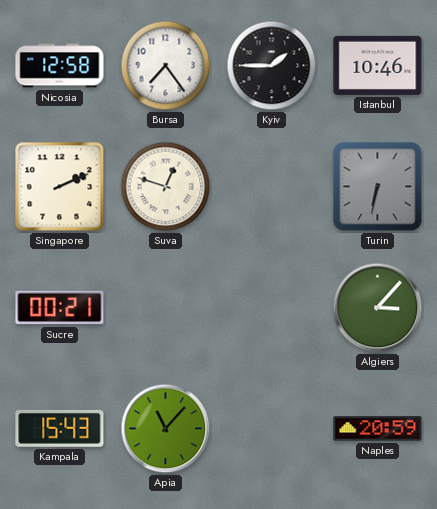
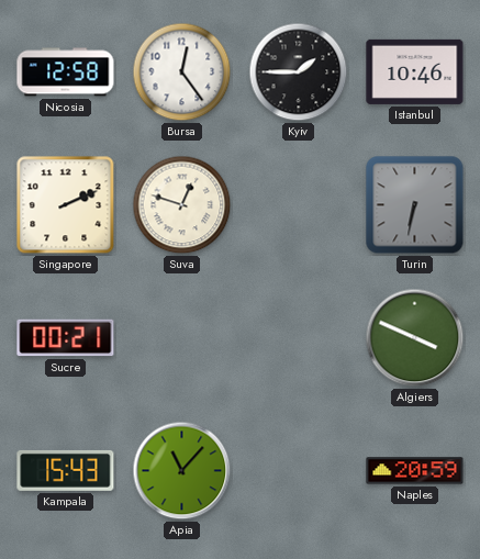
Bursa: 7:24 -> 12:24
Algiers: 3:07 -> 3:49
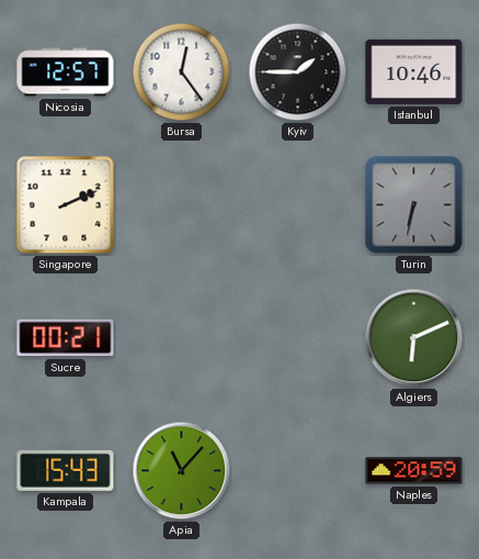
Nicosia: 12:58 -> 12:57
Suva: 12:48 -> none
Algiers: 3:49 -> 6:11
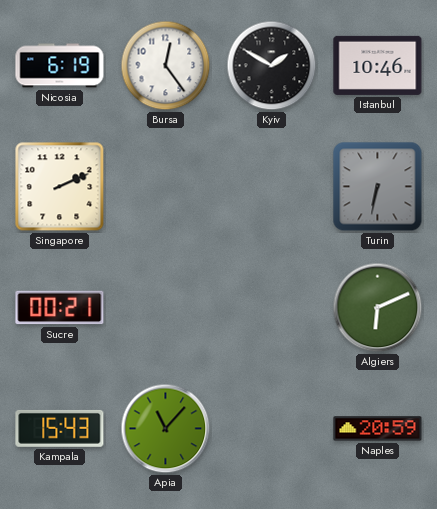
Nicosia: 12:57 -> 6:19
Kyiv: 1:45 -> 1:50
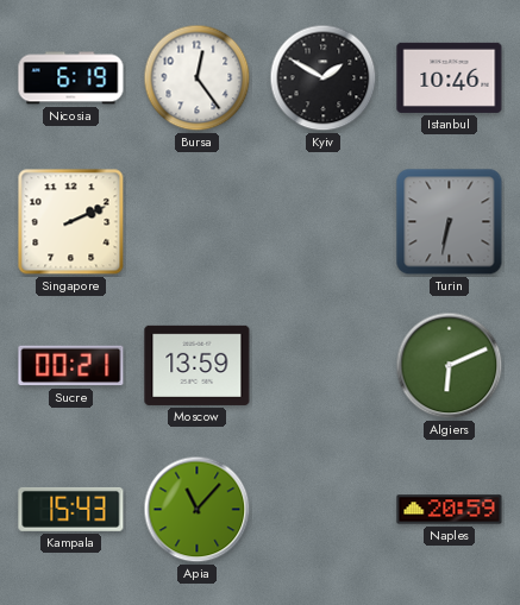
Moscow: none -> 13:59
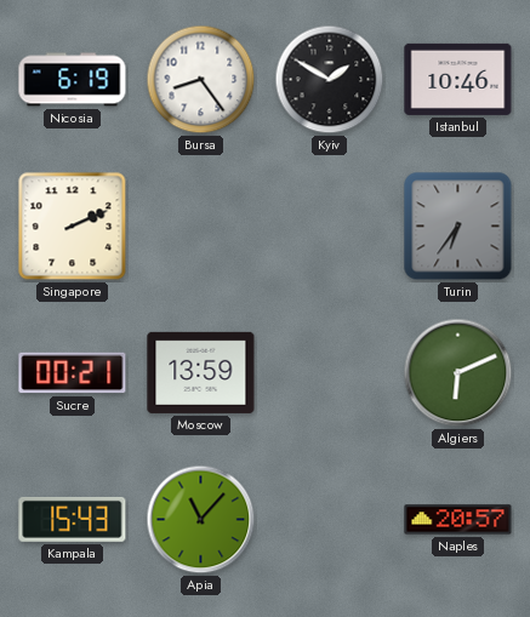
Bursa: 12:24 -> 8:24
Turin: 6:32 -> 6:36
Naples: 20:59 -> 20:57
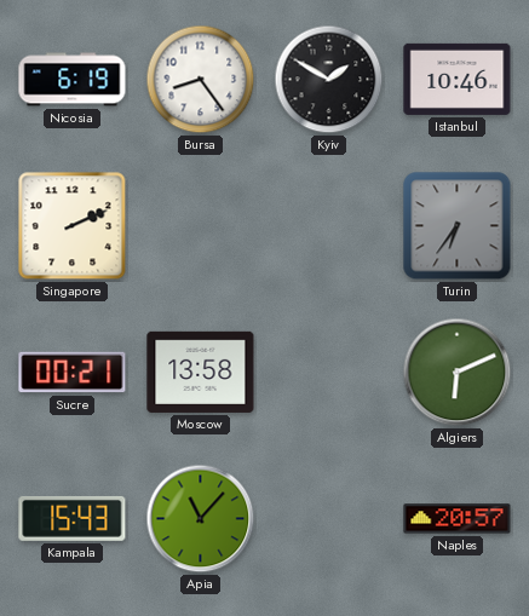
Moscow: 13:59 -> 13:58
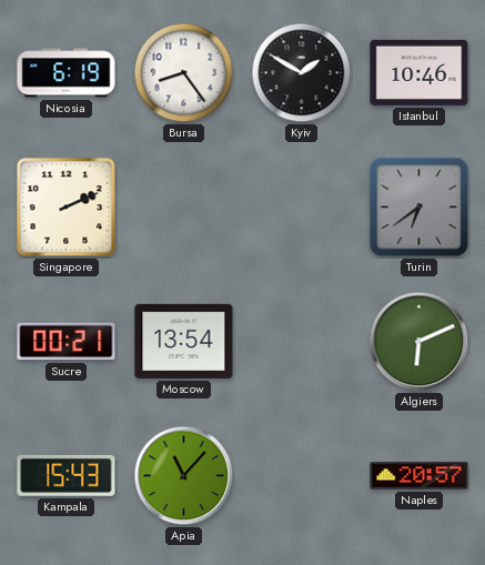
Turin: 6:36 -> 6:39
Moscow: 13:58 -> 13:54
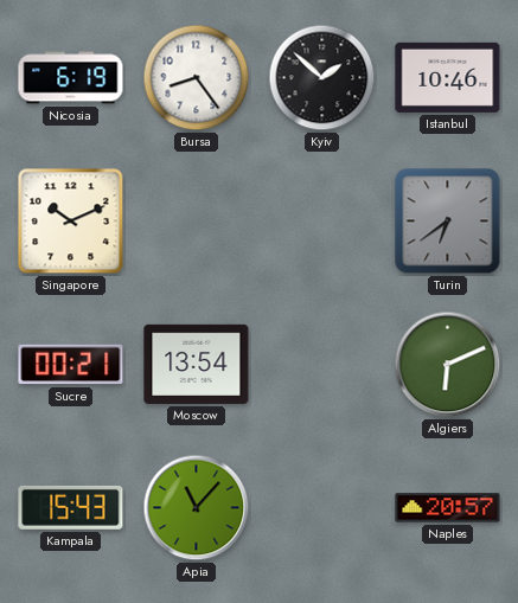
Kyiv: 1:50 -> 1:52
Singapore: 2:11 -> 10:11
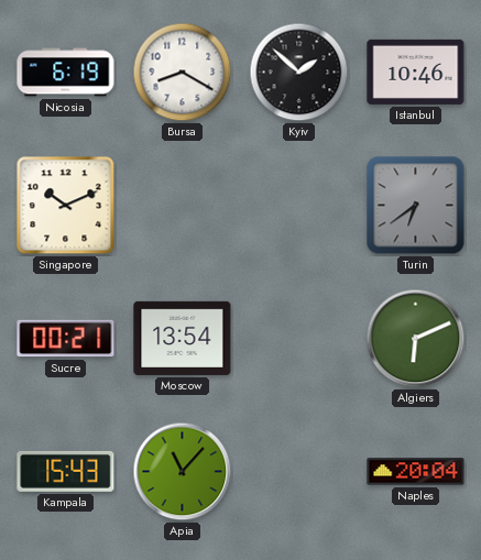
Bursa: 8:24 -> 8:20
Naples: 20:57 -> 20:04
